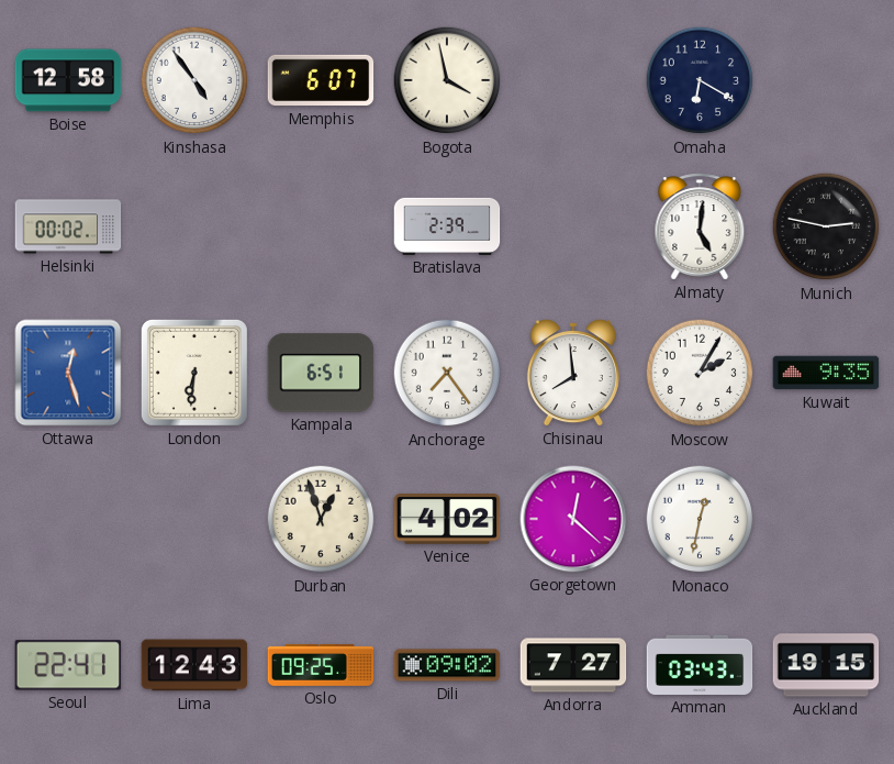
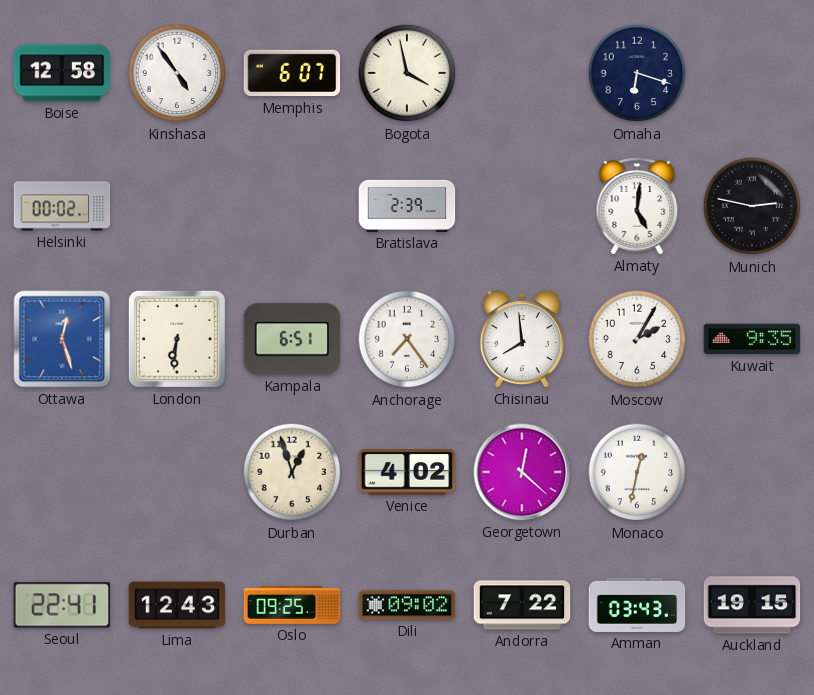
Omaha: 6:20 -> 6:18
Andorra: 7:27 -> 7:22
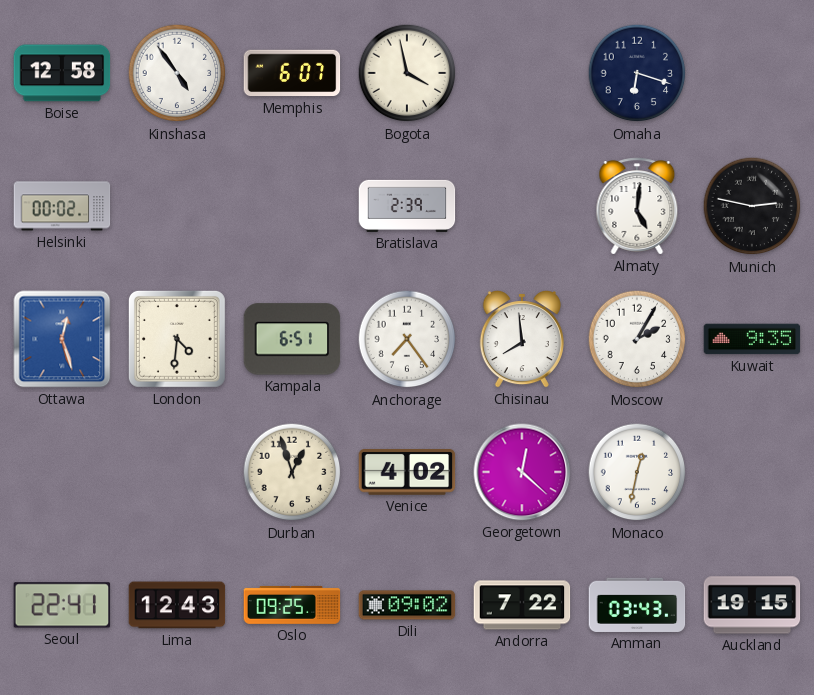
London: 6:31 -> 4:31
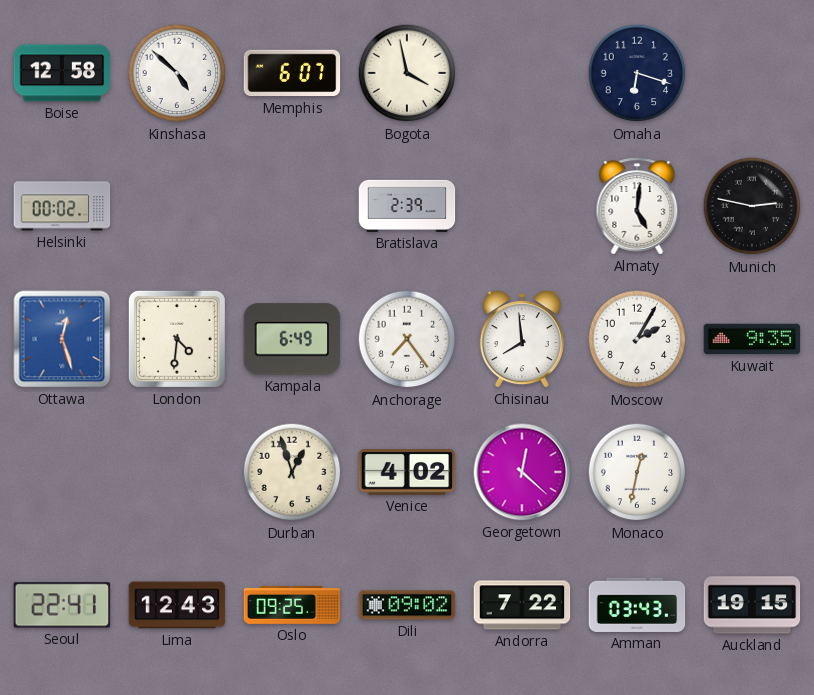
Kinshasa: 4:54 -> 4:52
Kampala: 6:51 -> 6:49
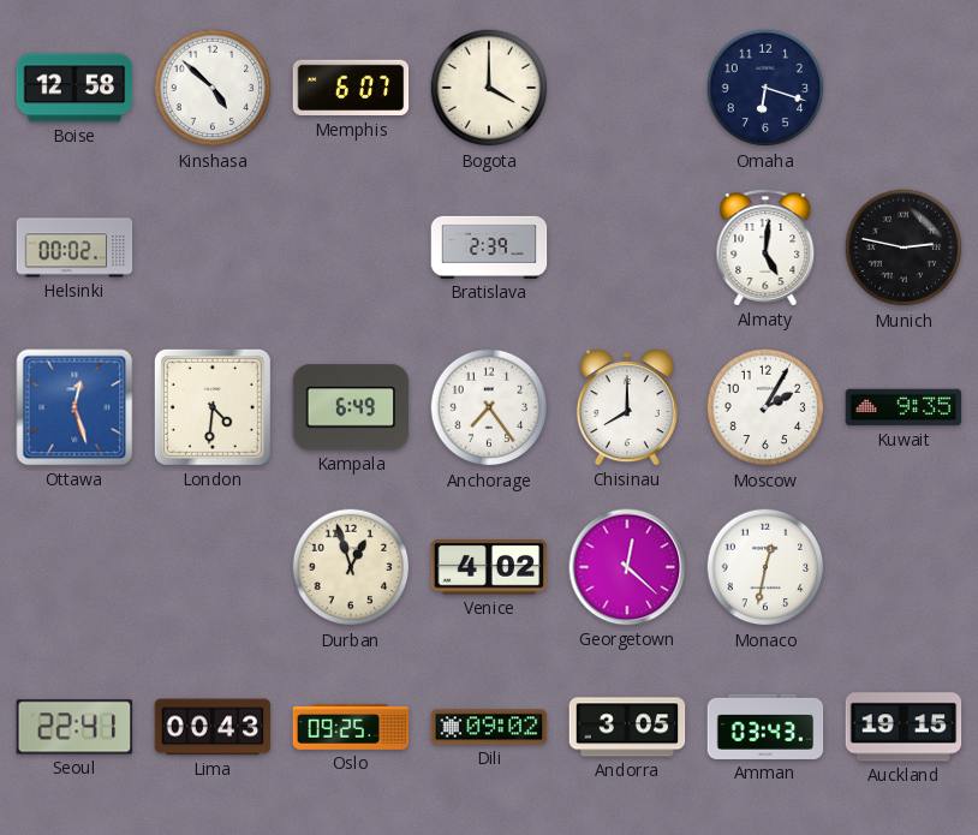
Bogota: 3:58 -> 4:00
Chisinau: 7:59 -> 8:00
Lima: 12:43 -> 00:43
Andorra: 7:22 -> 3:05
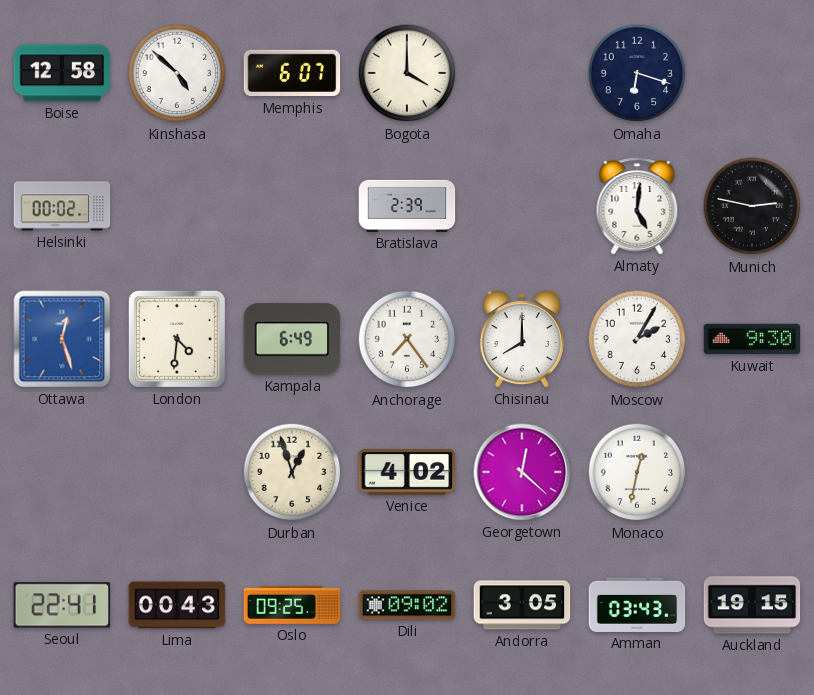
Kuwait: 9:35 -> 9:30
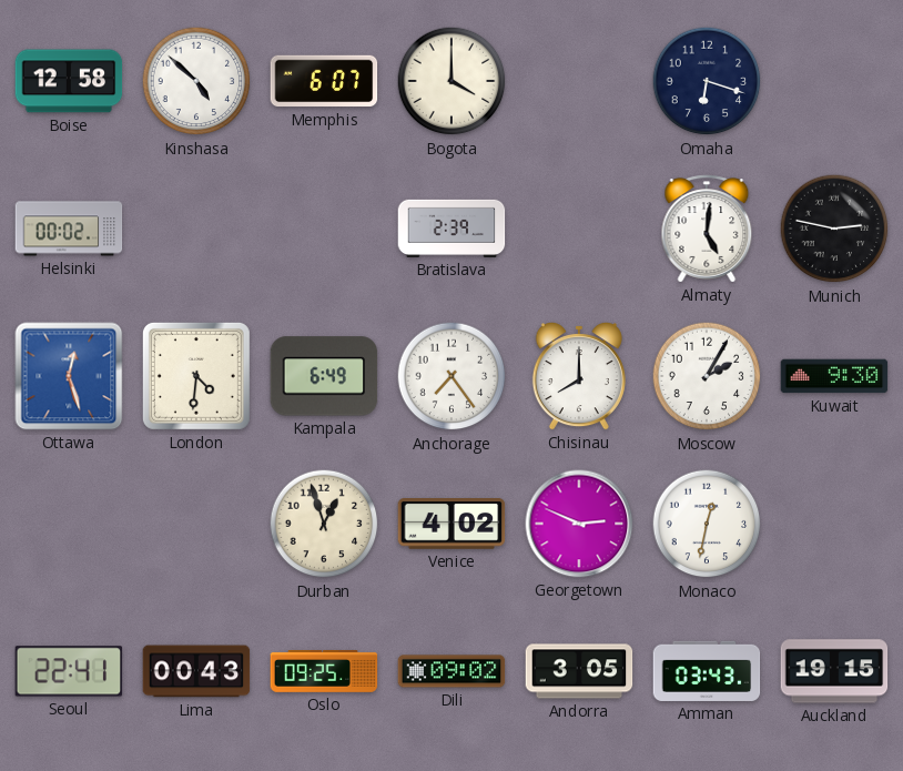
Georgetown: 12:22 -> 2:49
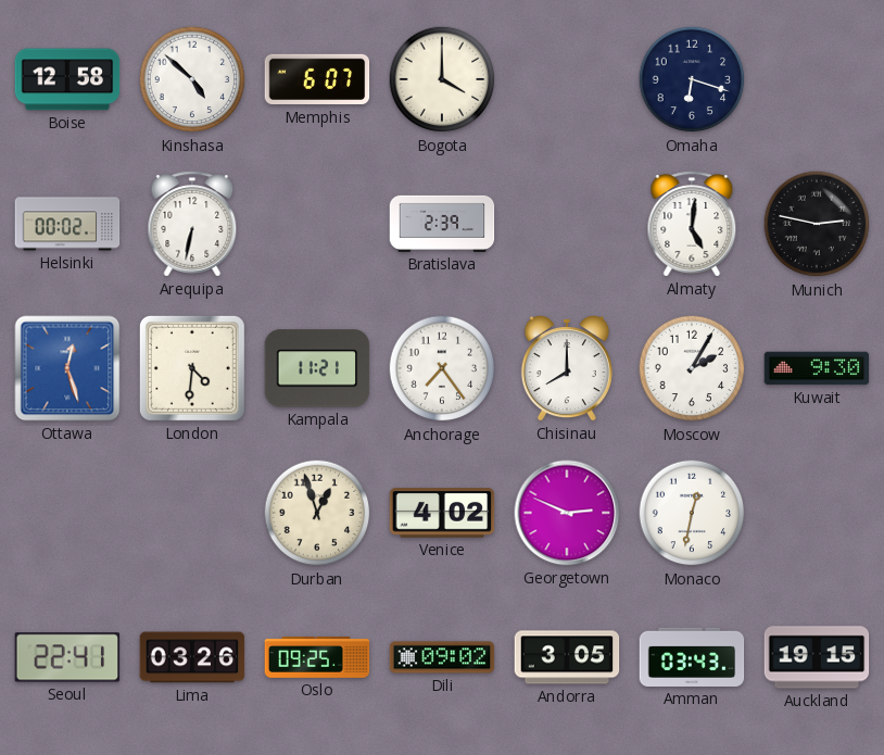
Arequipa: none -> 6:32
Kampala: 6:49 -> 11:21
Lima: 00:43 -> 03:26
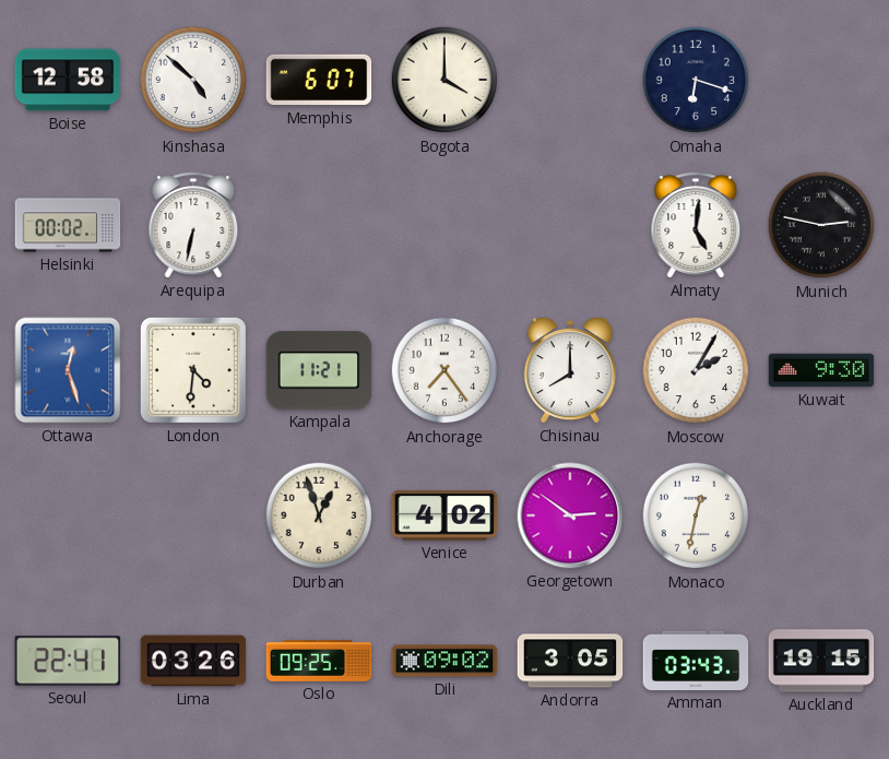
Bratislava: 2:39 -> none
Georgetown: 2:49 -> 2:51
